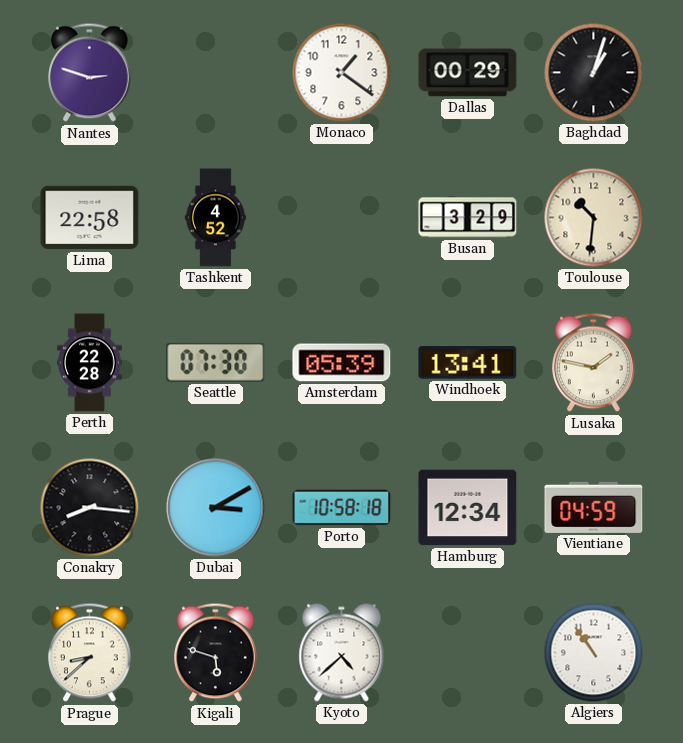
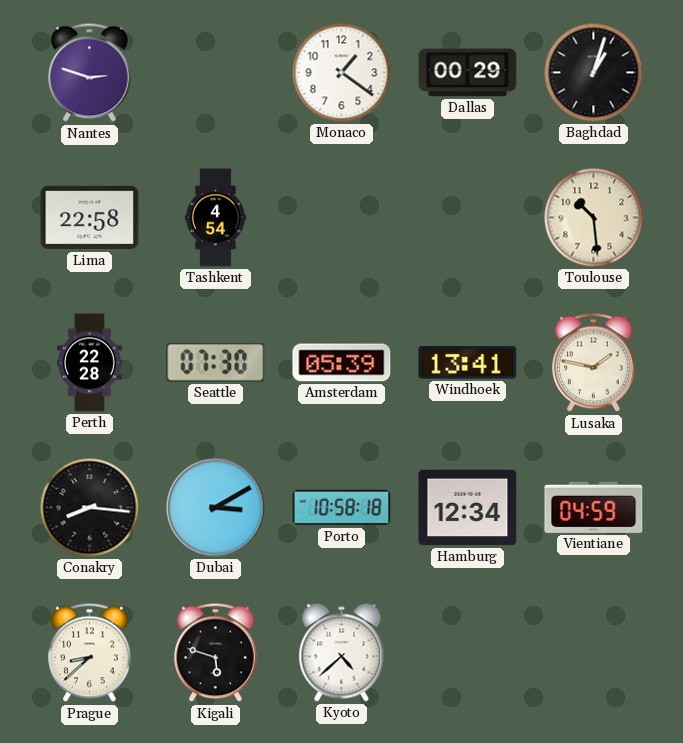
Tashkent: 4:52 -> 4:54
Busan: 3:29 -> none
Toulouse: 10:31 -> 10:29
Algiers: 10:54 -> none
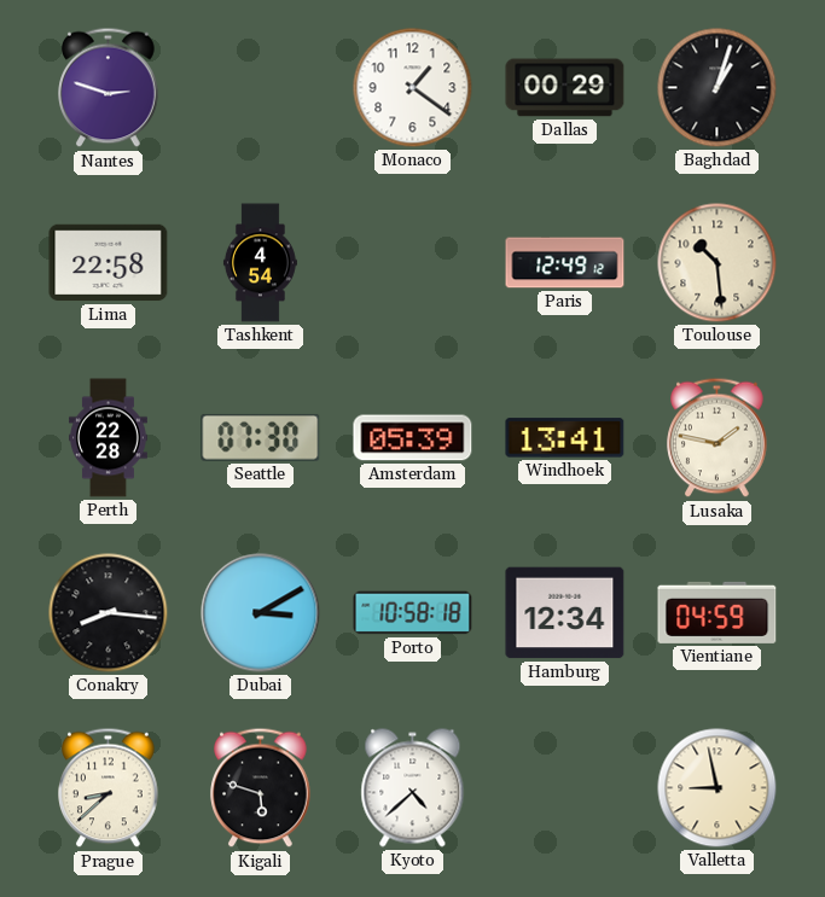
Paris: none -> 12:49
Valletta: none -> 8:58
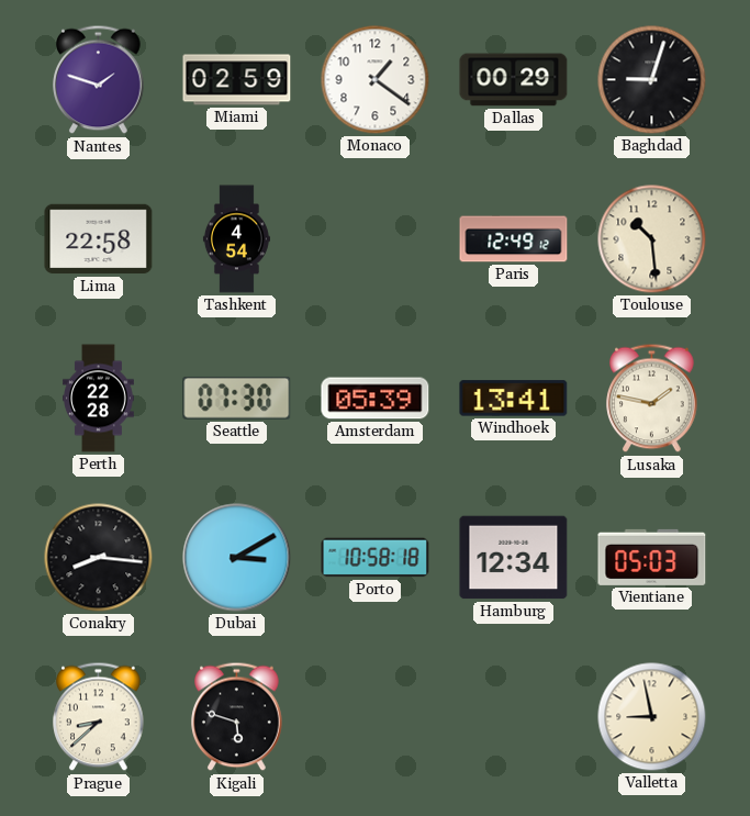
Nantes: 2:48 -> 1:48
Miami: none -> 02:59
Baghdad: 1:03 -> 9:03
Vientiane: 04:59 -> 05:03
Kyoto: 4:38 -> none
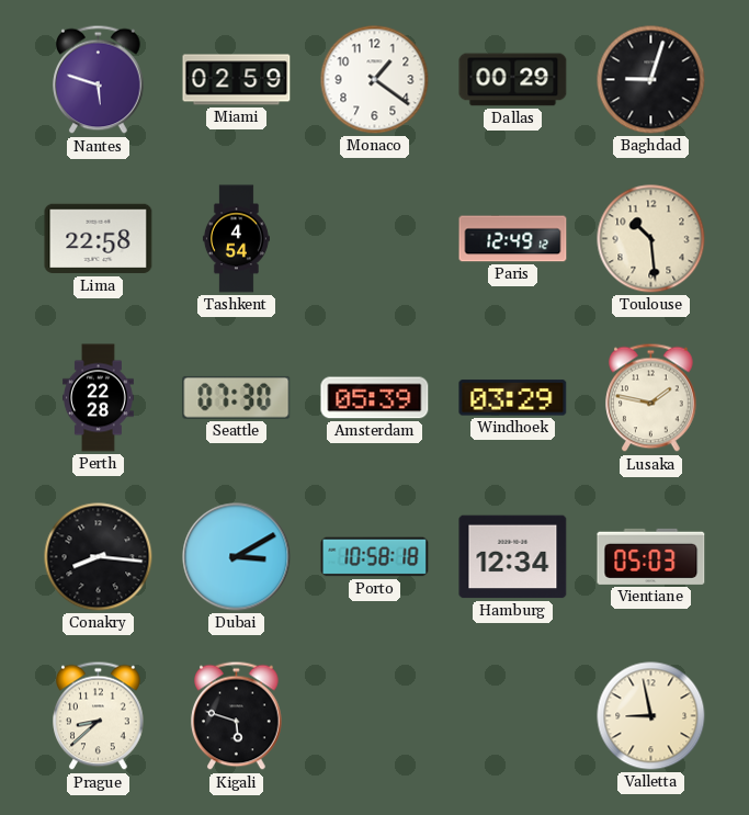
Nantes: 1:48 -> 5:48
Windhoek: 13:41 -> 03:29
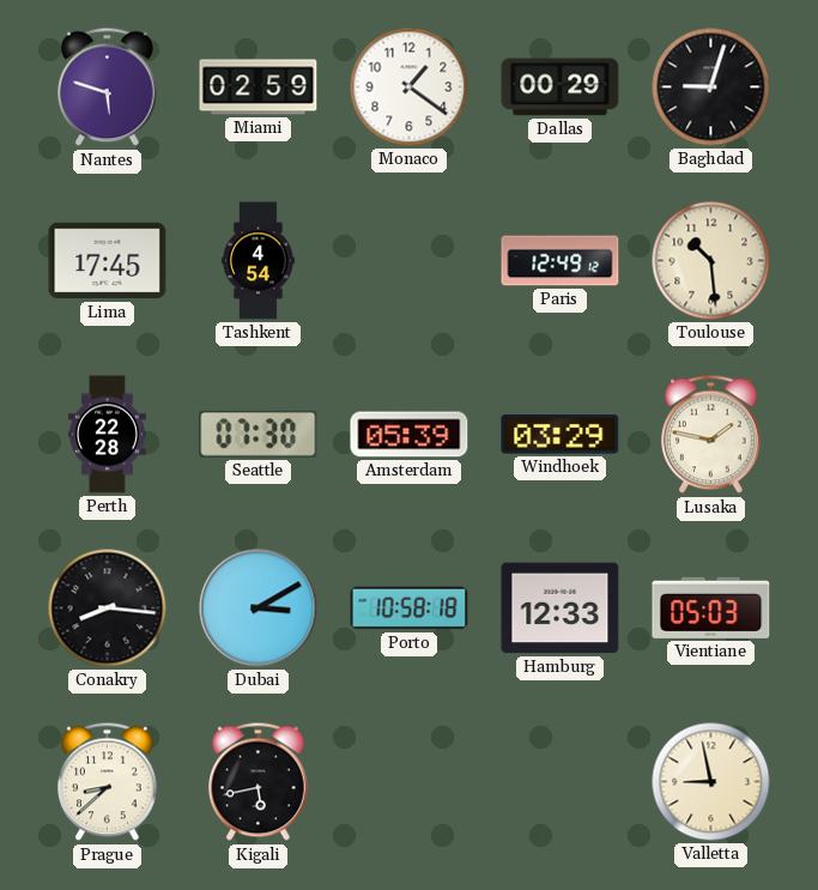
Lima: 22:58 -> 17:45
Hamburg: 12:34 -> 12:33
Kigali: 5:48 -> 5:43
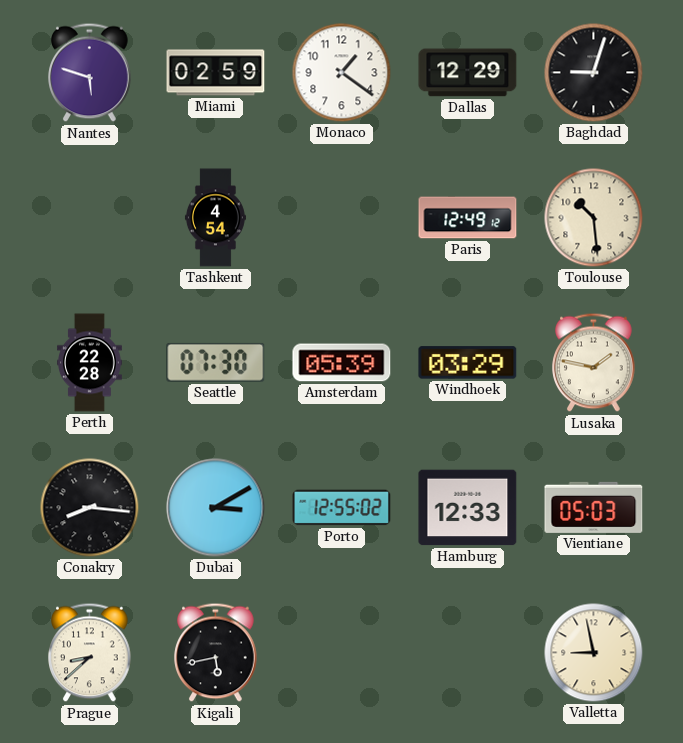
Dallas: 00:29 -> 12:29
Lima: 17:45 -> none
Porto: 10:58 -> 12:55
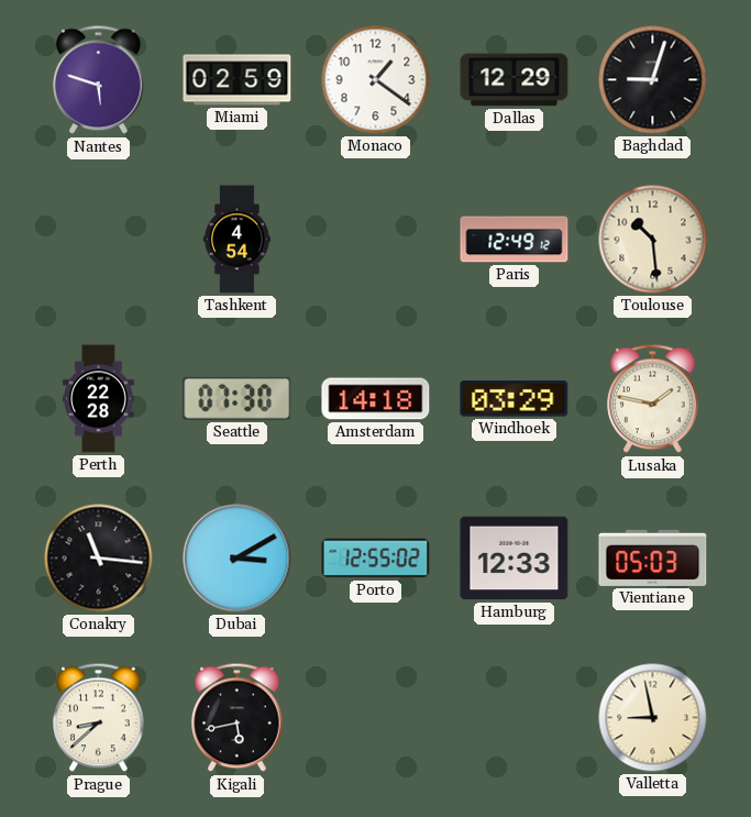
Amsterdam: 05:39 -> 14:18
Conakry: 8:16 -> 11:16
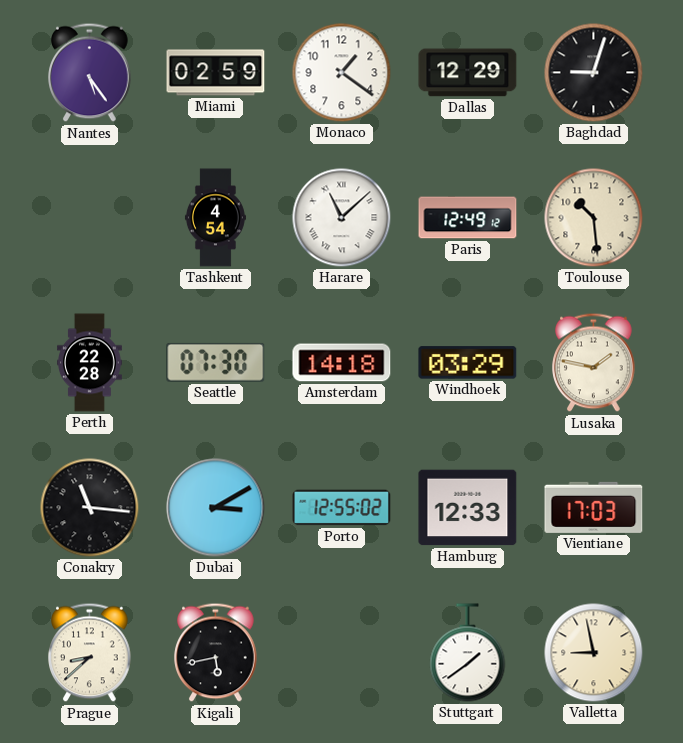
Nantes: 5:48 -> 5:24
Harare: none -> 11:08
Vientiane: 05:03 -> 17:03
Stuttgart: none -> 1:39
